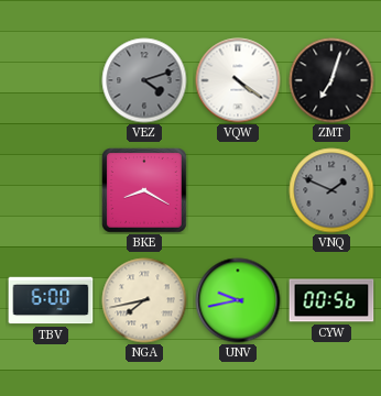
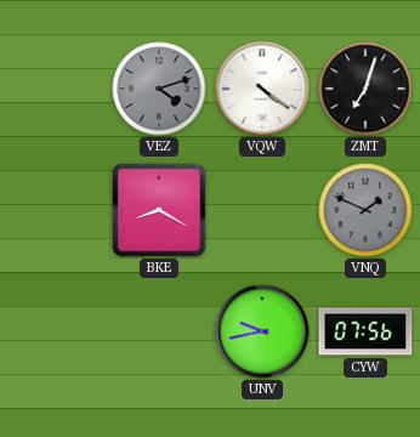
TBV: 6:00 -> none
NGA: 7:43 -> none
CYW: 00:56 -> 07:56
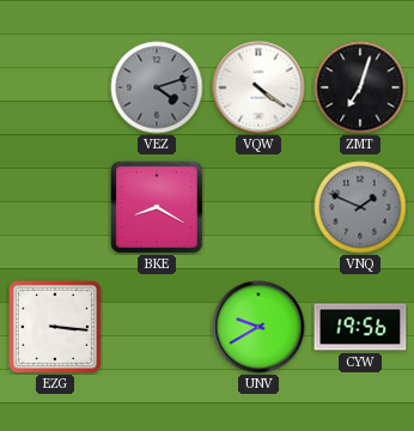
EZG: none -> 3:16
UNV: 9:43 -> 9:40
CYW: 07:56 -> 19:56
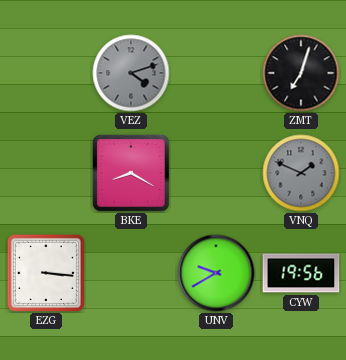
VQW: 4:21 -> none
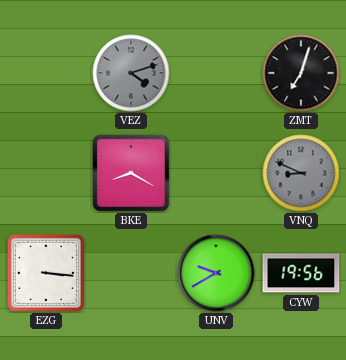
VNQ: 1:49 -> 8:49
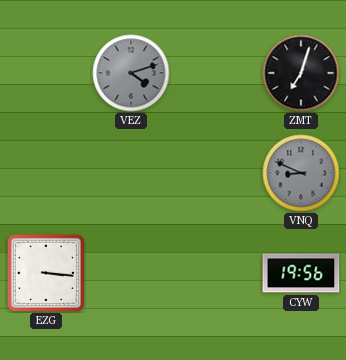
BKE: 8:20 -> none
UNV: 9:40 -> none
